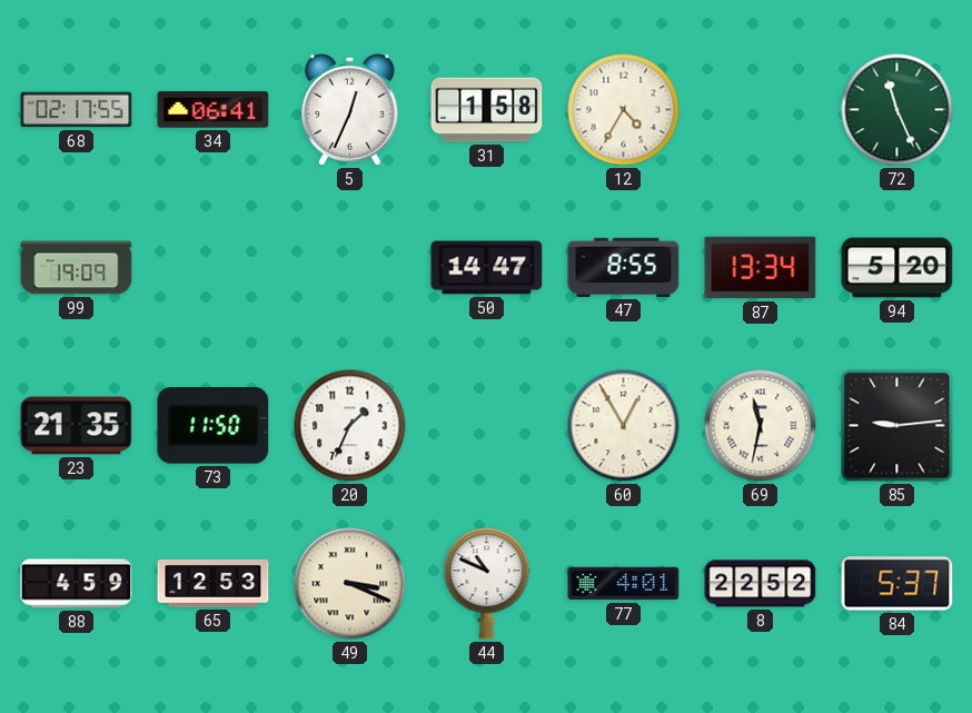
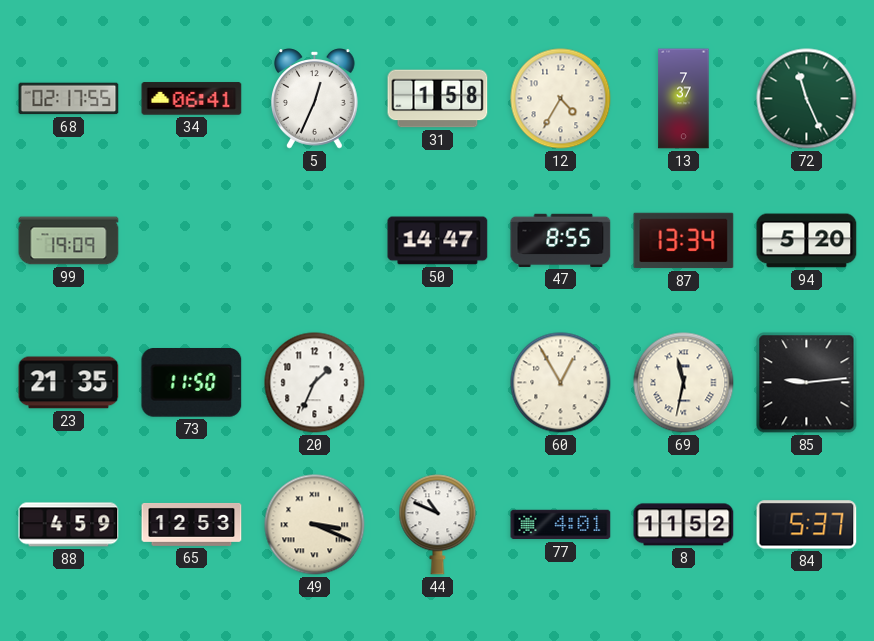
13: none -> 7:37
8: 22:52 -> 11:52
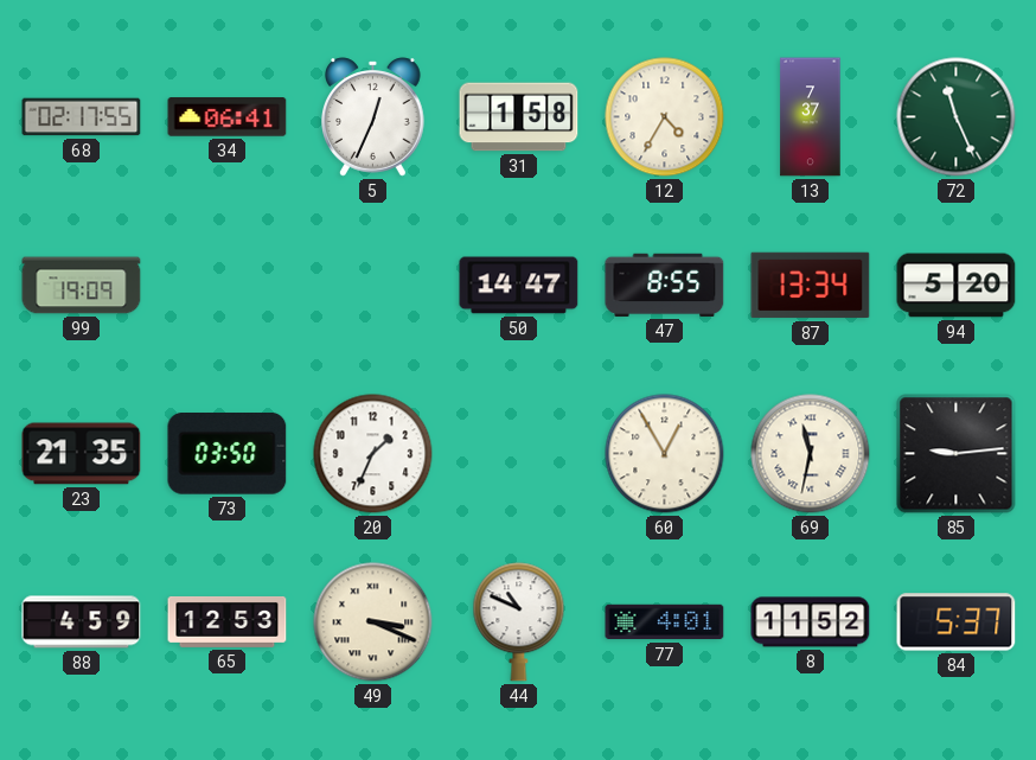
73: 11:50 -> 03:50
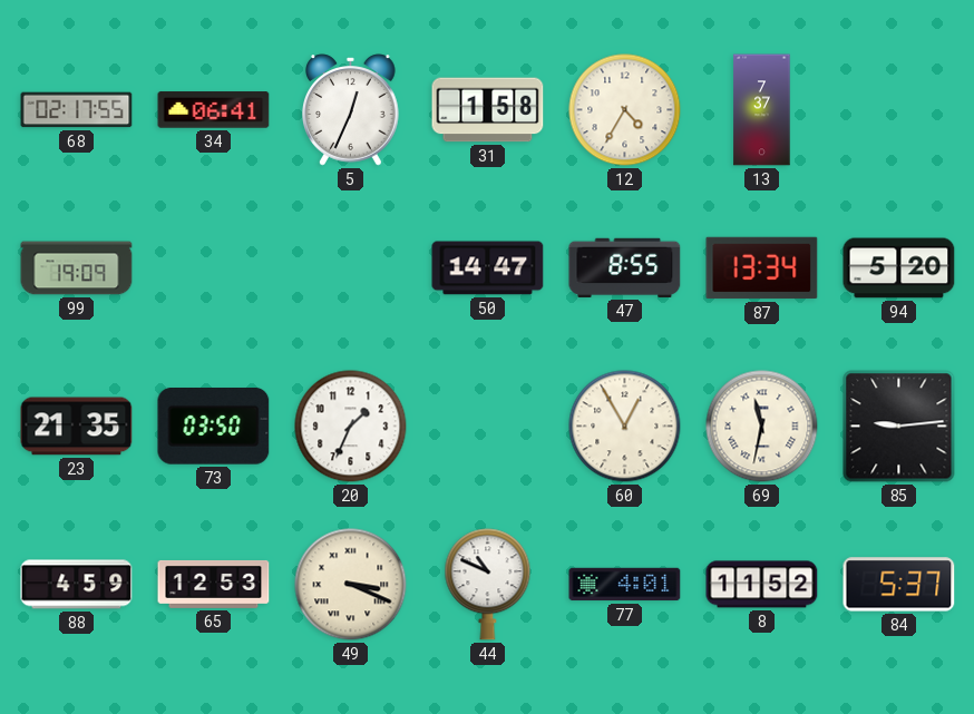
72: 11:26 -> none
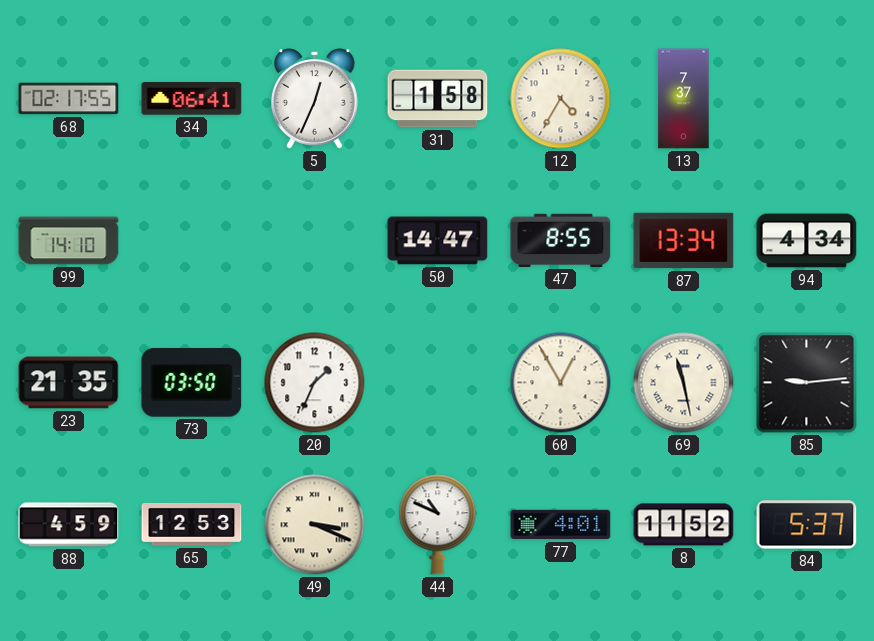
99: 19:09 -> 14:10
94: 5:20 -> 4:34
69: 11:32 -> 11:28
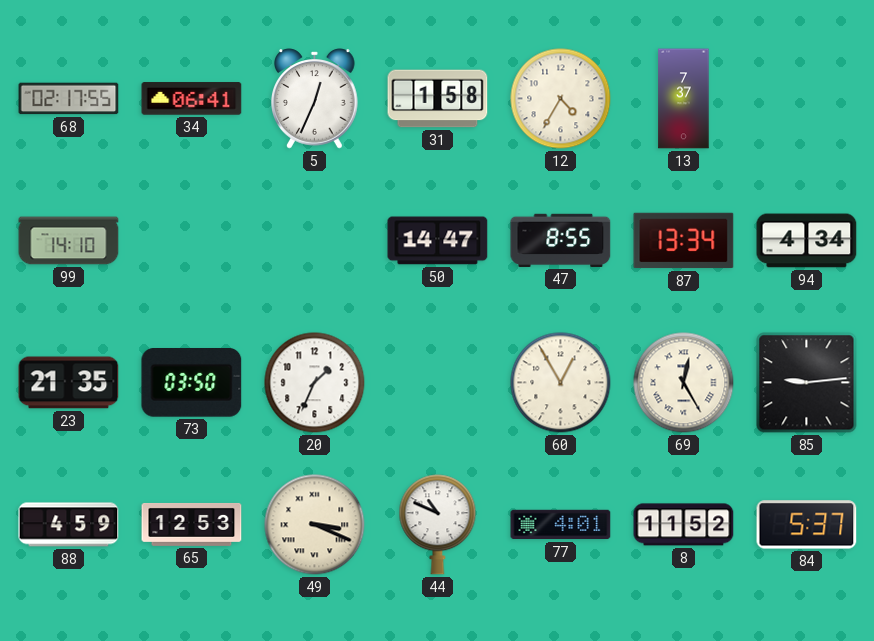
69: 11:28 -> 12:25
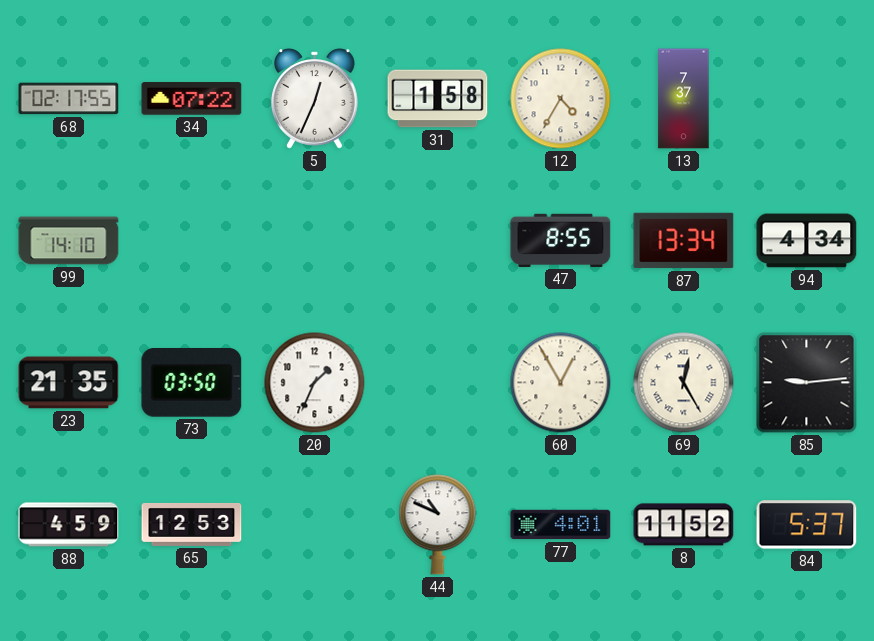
34: 06:41 -> 07:22
50: 14:47 -> none
49: 3:19 -> none
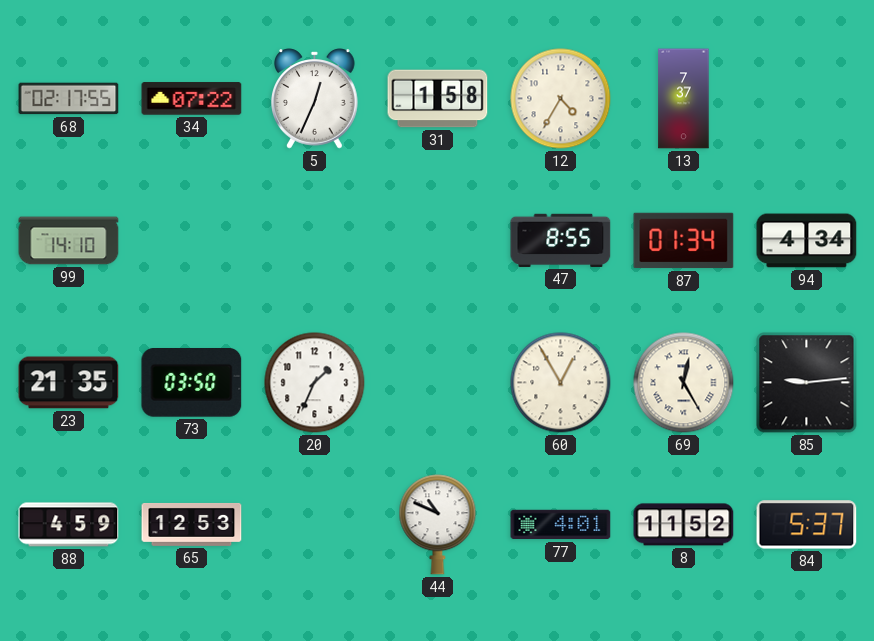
87: 13:34 -> 01:34
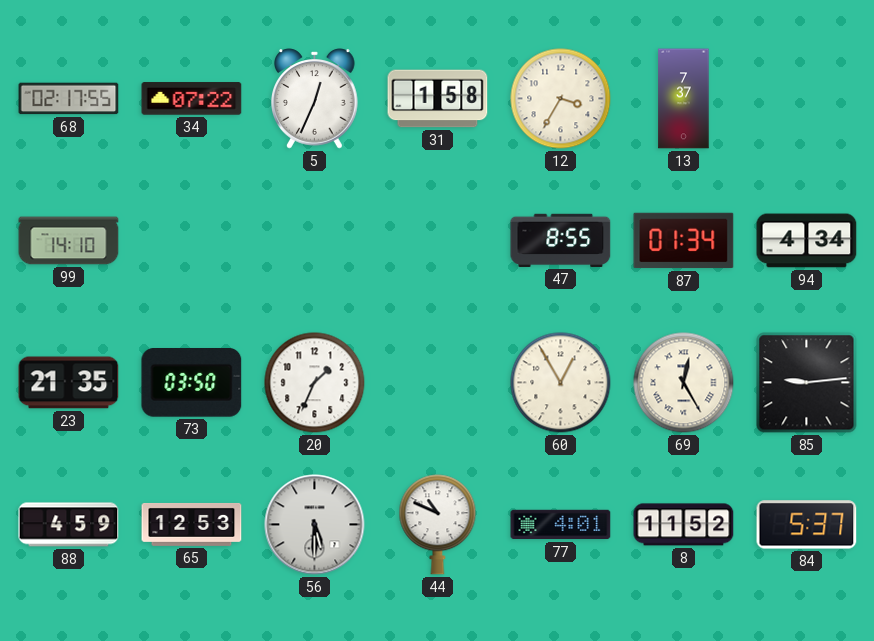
12: 4:35 -> 3:35
56: none -> 5:30
